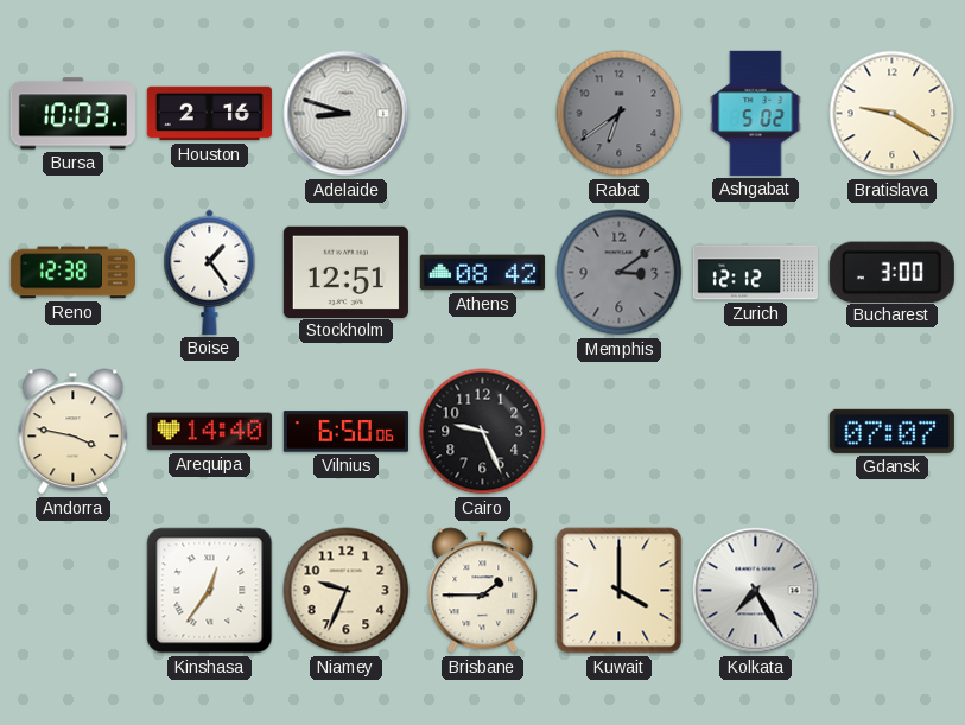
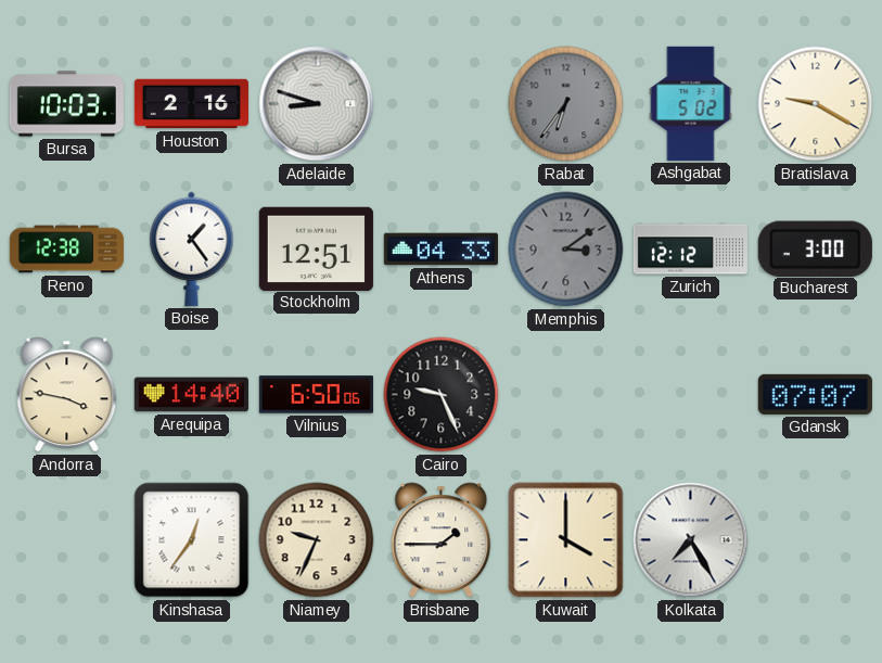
Rabat: 6:39 -> 6:36
Athens: 08:42 -> 04:33
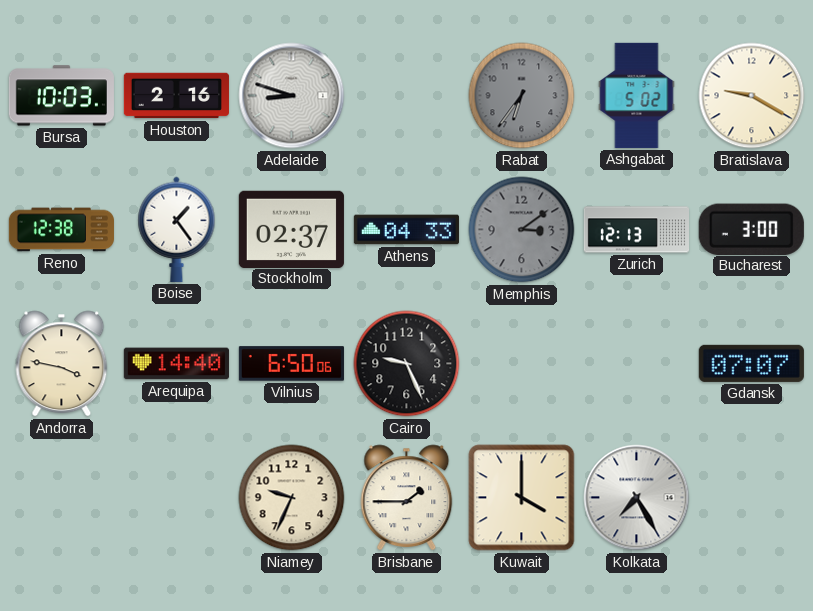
Stockholm: 12:51 -> 02:37
Zurich: 12:12 -> 12:13
Kinshasa: 12:36 -> none
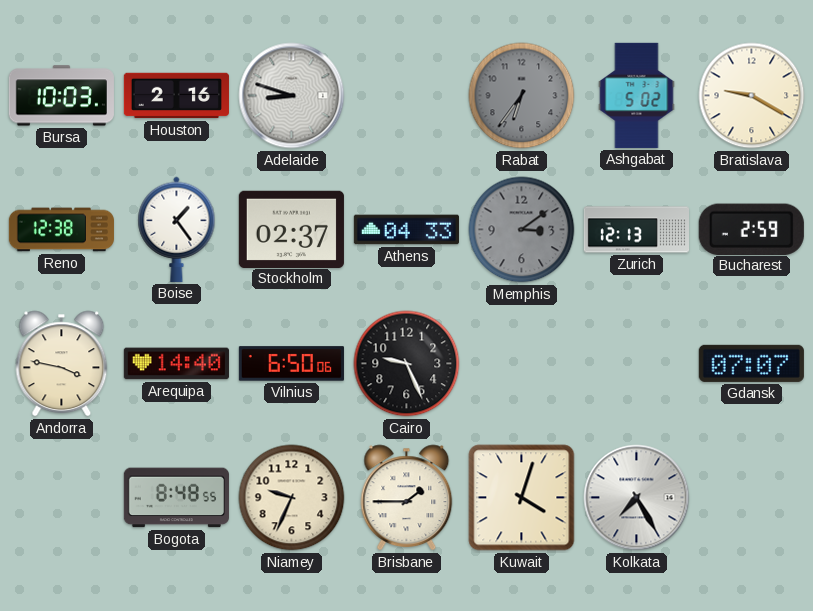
Bucharest: 3:00 -> 2:59
Bogota: none -> 8:48
Kuwait: 4:00 -> 4:03
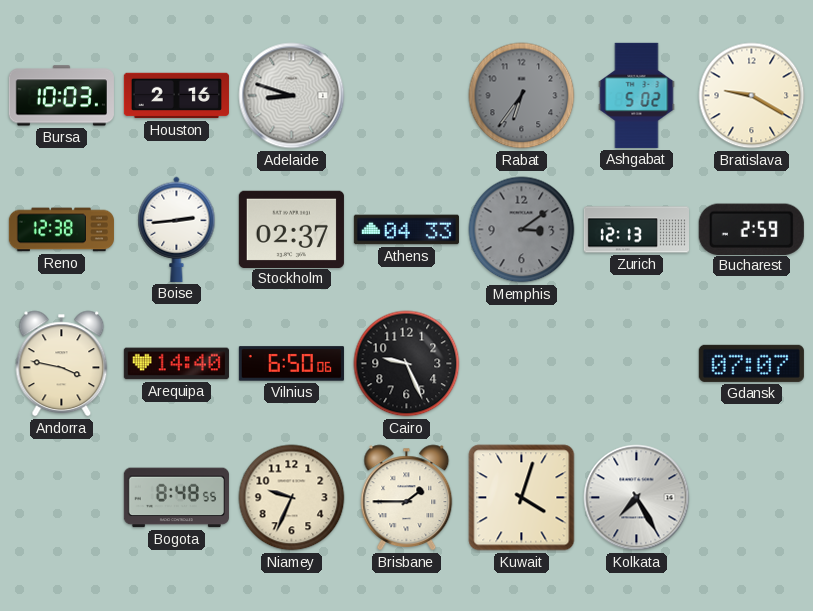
Boise: 1:24 -> 2:44
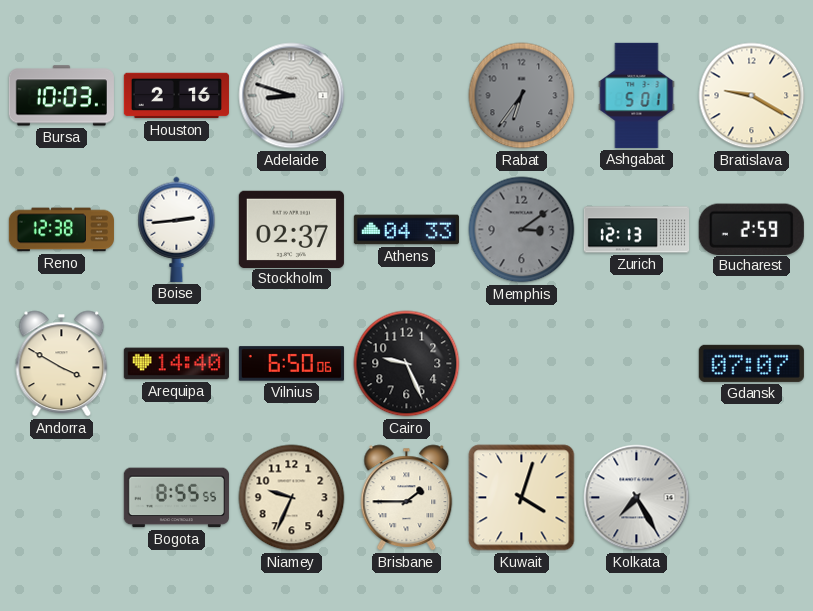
Ashgabat: 5:02 -> 5:01
Andorra: 3:47 -> 3:50
Bogota: 8:48 -> 8:55
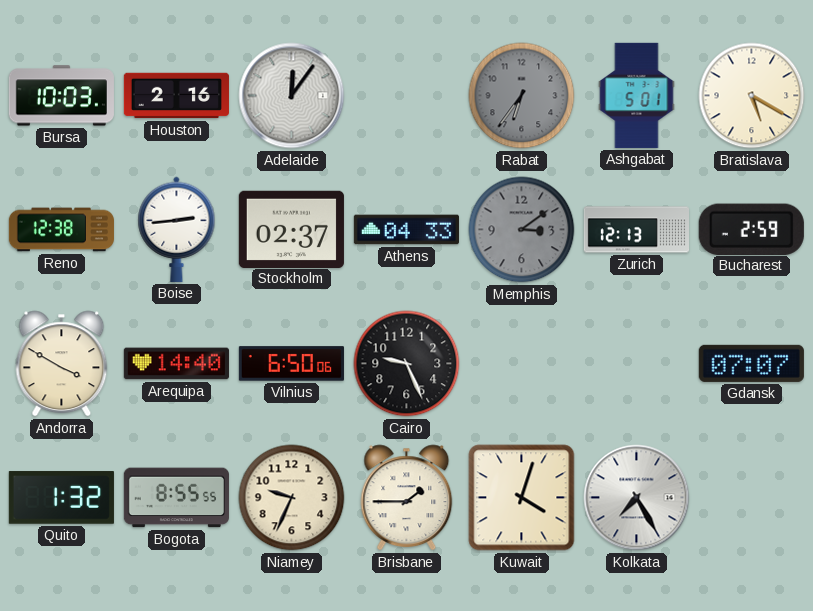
Adelaide: 8:48 -> 12:06
Bratislava: 9:20 -> 5:20
Quito: none -> 1:32
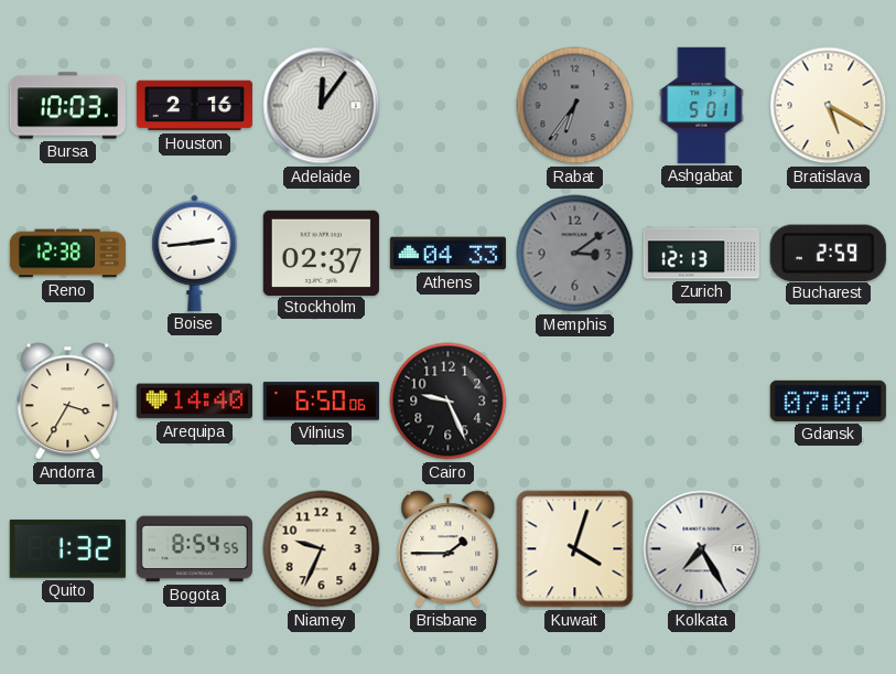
Andorra: 3:50 -> 3:35
Bogota: 8:55 -> 8:54
